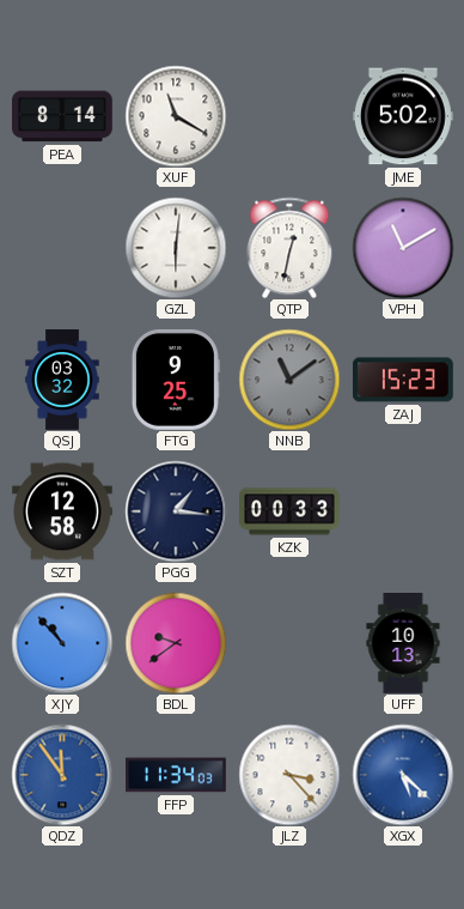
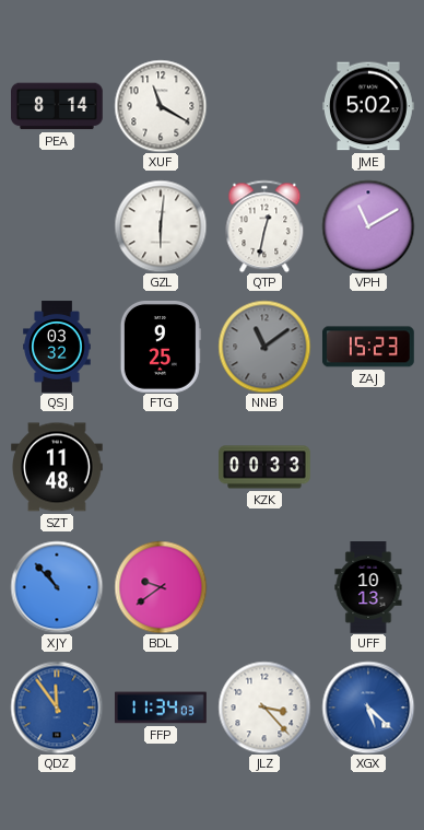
SZT: 12:58 -> 11:48
PGG: 1:16 -> none
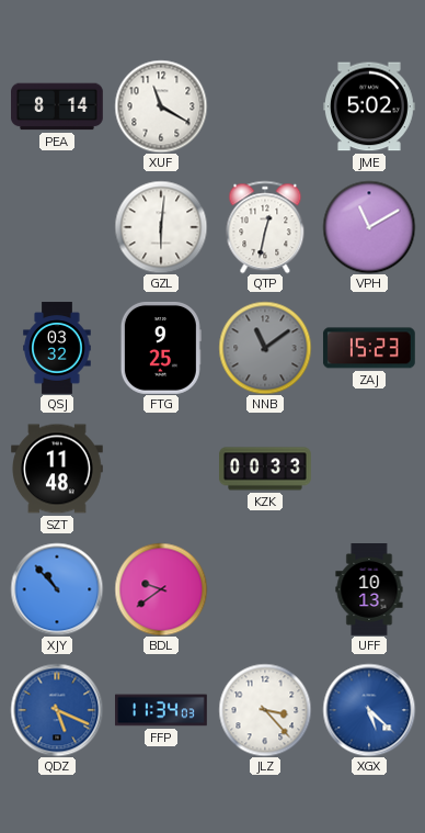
QDZ: 11:54 -> 5:19
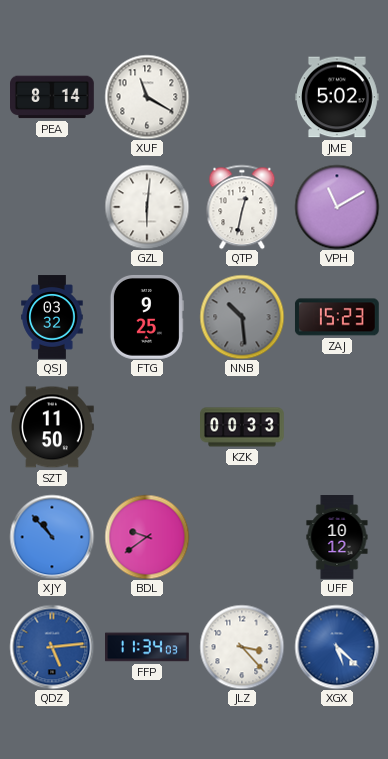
NNB: 11:09 -> 10:29
SZT: 11:48 -> 11:50
UFF: 10:13 -> 10:12
QDZ: 5:19 -> 5:14
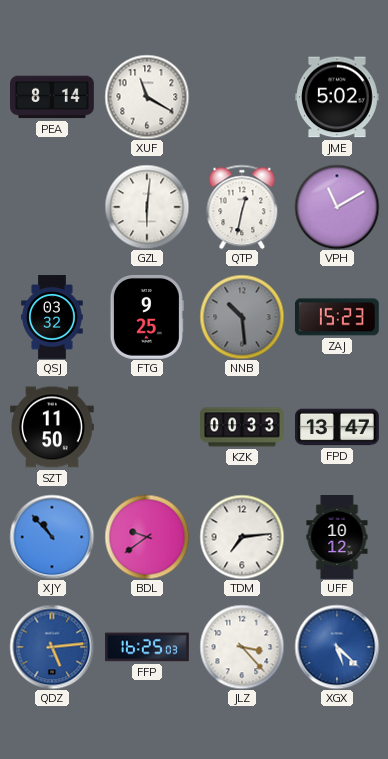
FPD: none -> 13:47
TDM: none -> 7:14
FFP: 11:34 -> 16:25
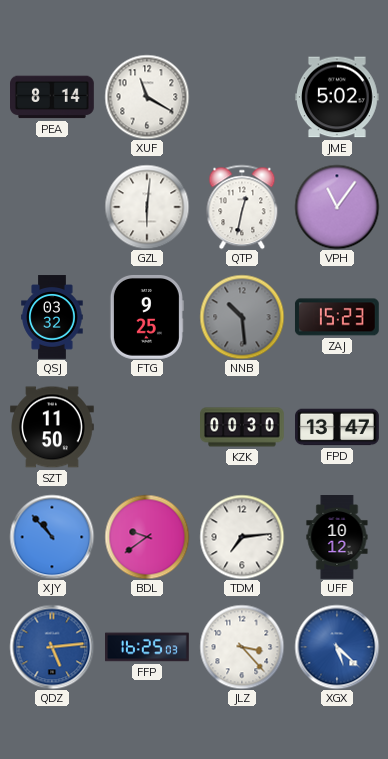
VPH: 11:10 -> 11:06
KZK: 00:33 -> 00:30
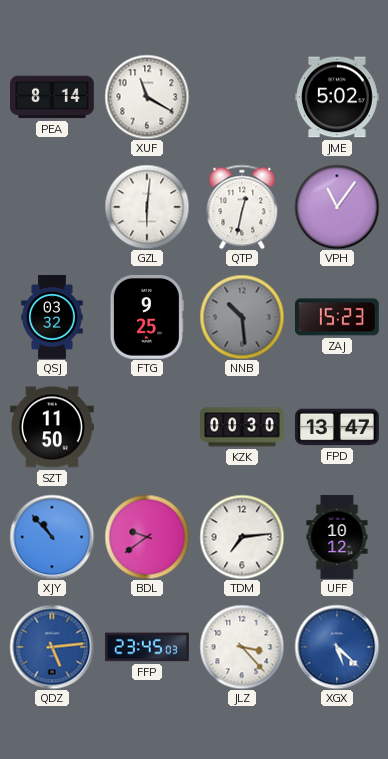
FFP: 16:25 -> 23:45
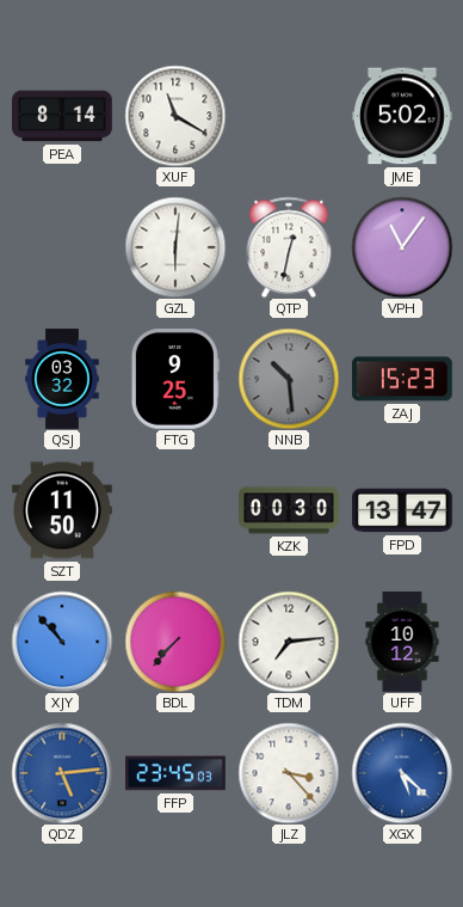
BDL: 9:39 -> 7:37
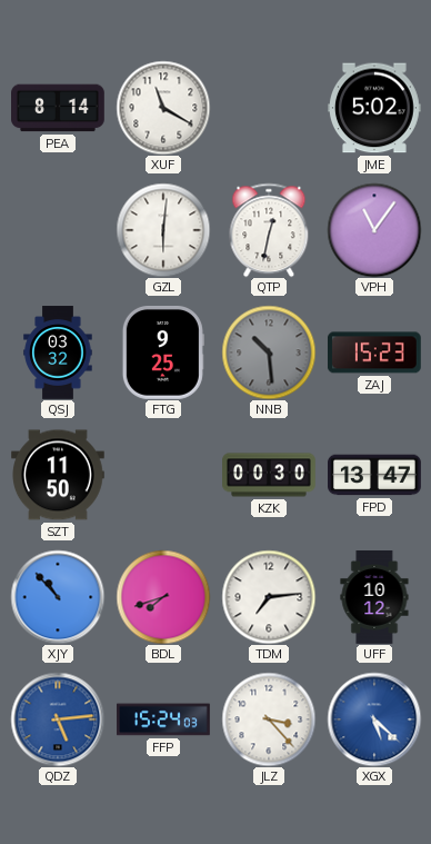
BDL: 7:37 -> 7:42
FFP: 23:45 -> 15:24
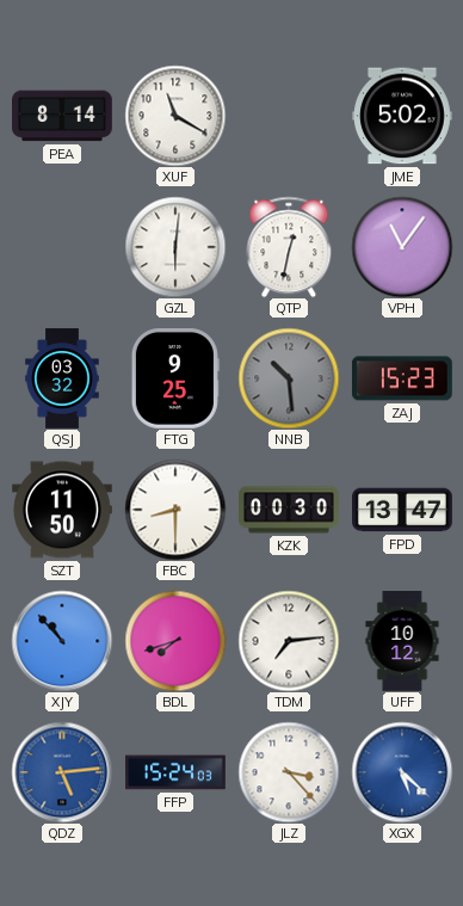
FBC: none -> 8:30
